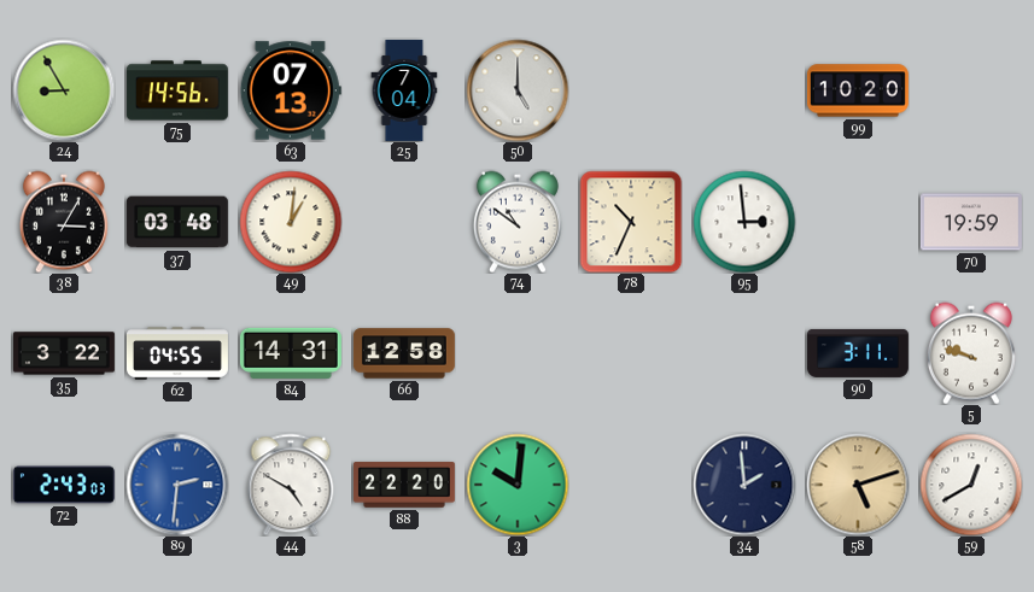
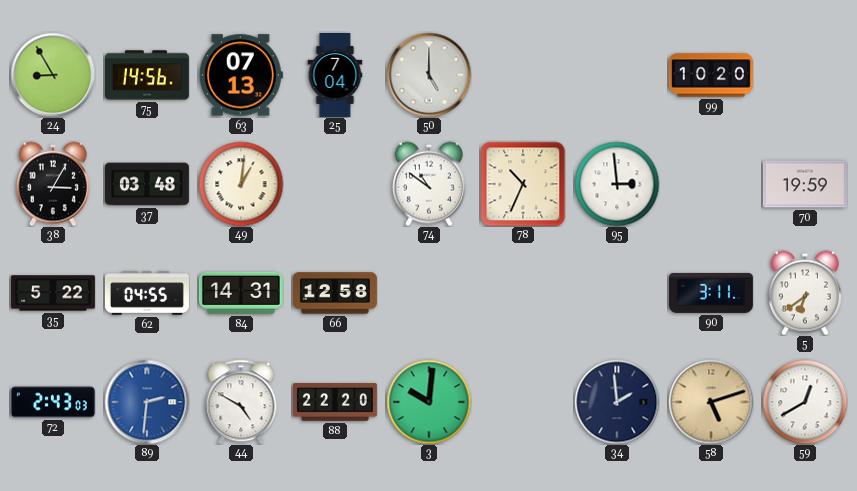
35: 3:22 -> 5:22
5: 9:48 -> 6:39
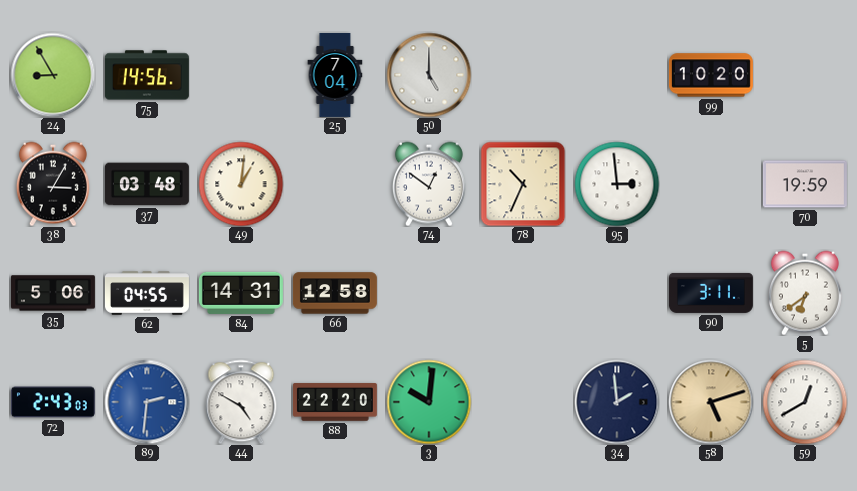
63: 07:13 -> none
74: 10:51 -> 12:51
35: 5:22 -> 5:06
